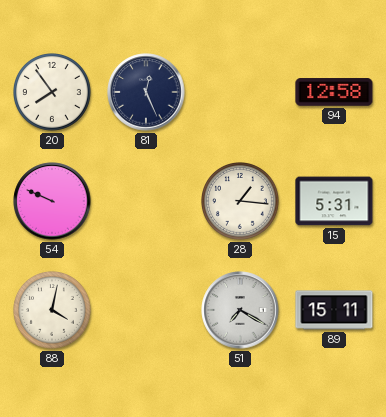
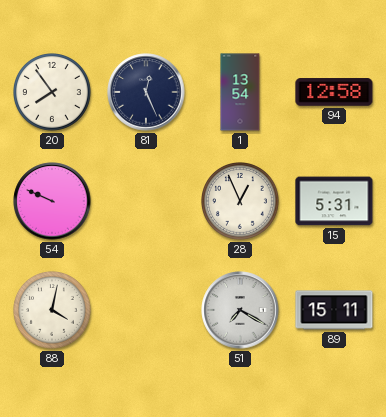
1: none -> 13:54
28: 1:16 -> 12:56
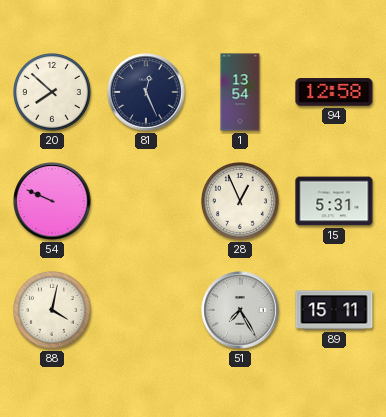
20: 7:54 -> 7:52
51: 7:20 -> 7:25
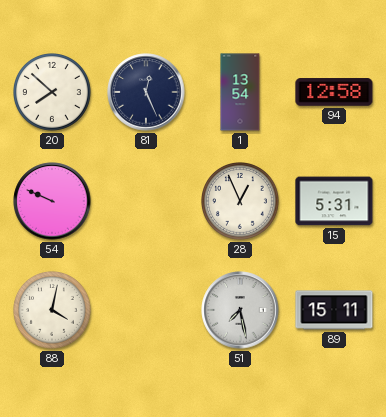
51: 7:25 -> 7:28
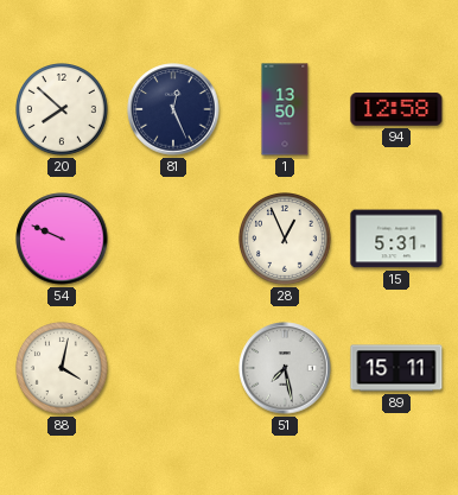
1: 13:54 -> 13:50
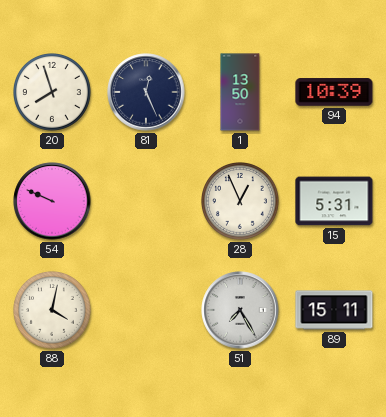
20: 7:52 -> 7:57
94: 12:58 -> 10:39
51: 7:28 -> 7:25
